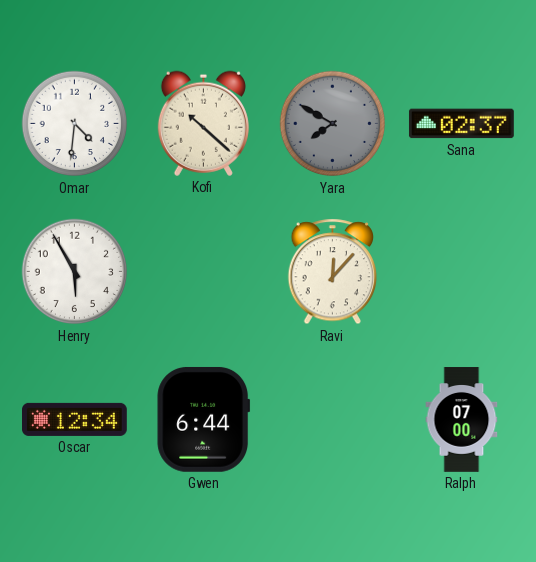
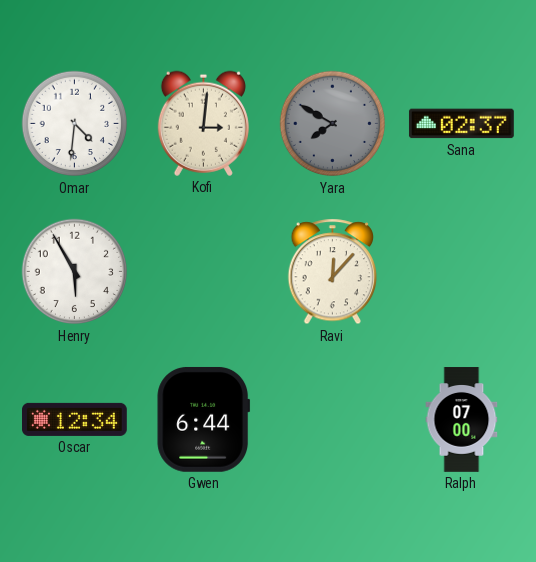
Kofi: 10:22 -> 3:01
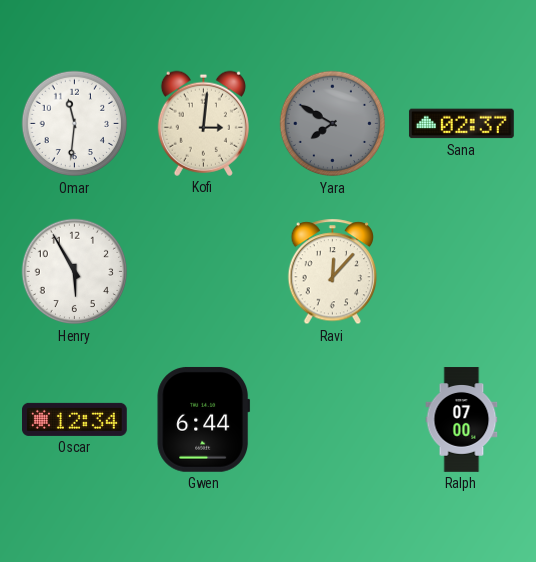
Omar: 4:31 -> 11:31
